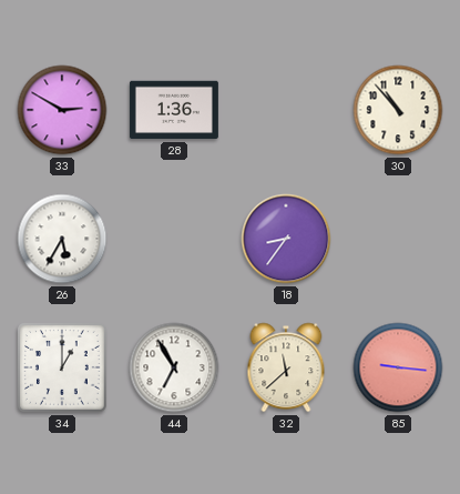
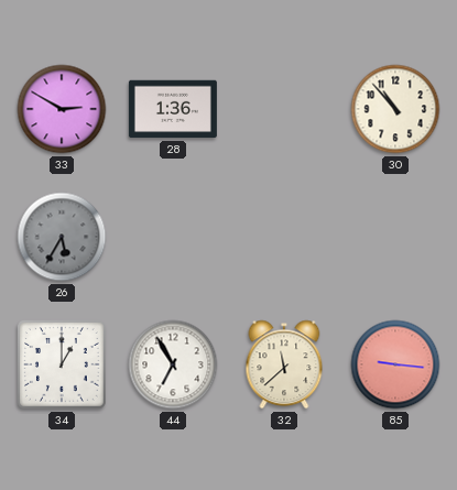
26 dial: white -> grey
18: 8:36 -> none
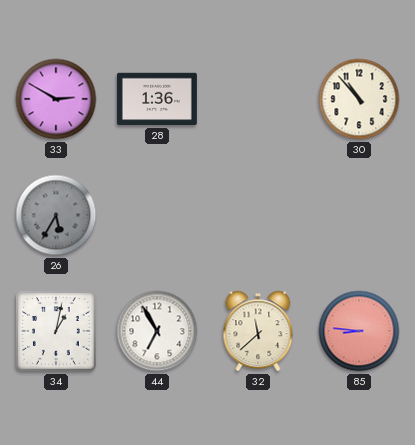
34: 1:00 -> 1:02
85: 9:16 -> 8:46
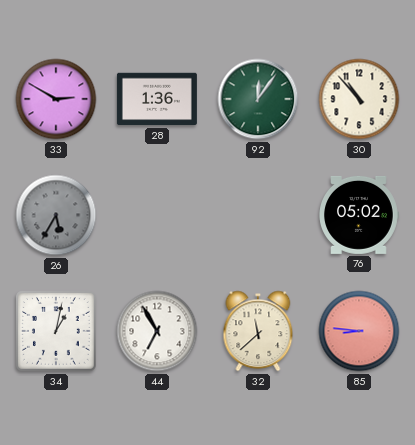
92: none -> 12:06
76: none -> 05:02
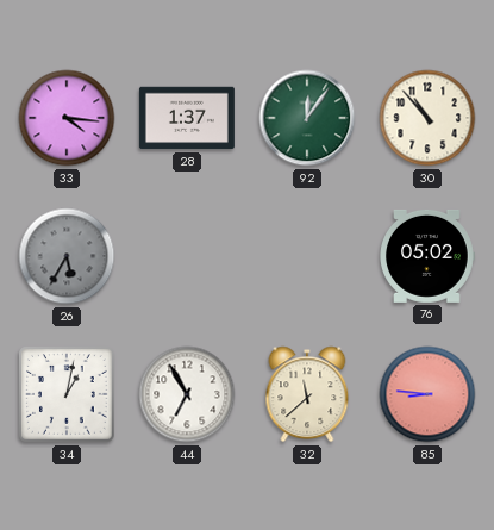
33: 2:50 -> 4:16
28: 1:36 -> 1:37
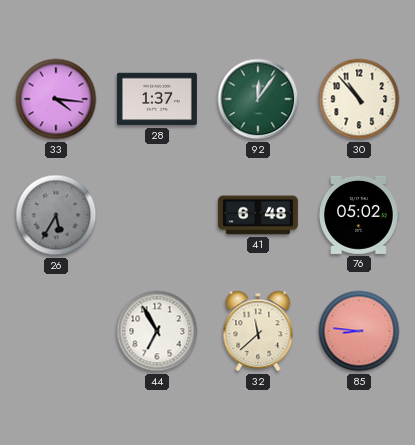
41: none -> 6:48
34: 1:02 -> none
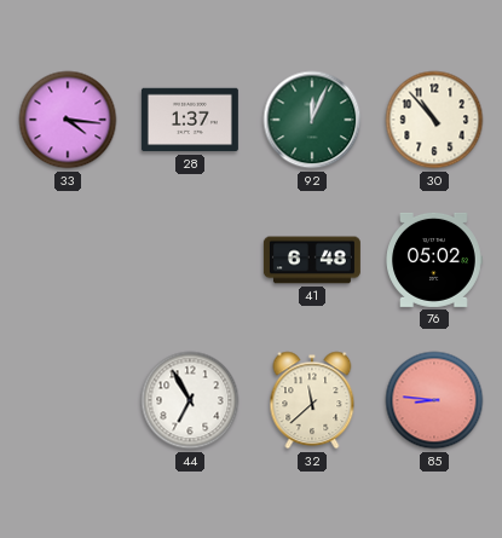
92: 12:06 -> 12:04
26: 5:35 -> none
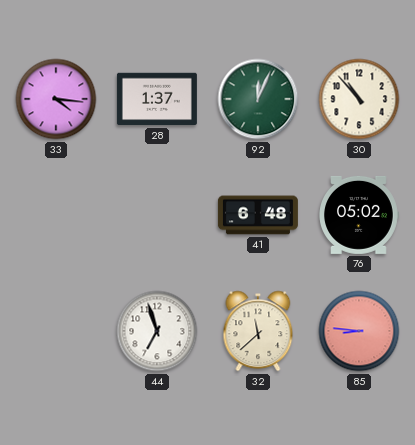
44: 6:55 -> 6:57
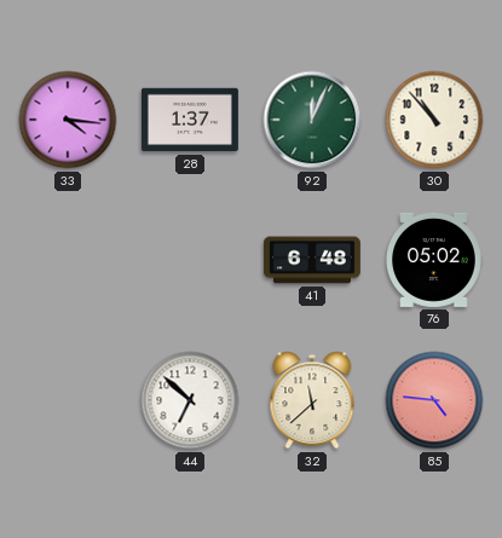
44: 6:57 -> 6:52
85: 8:46 -> 4:46
